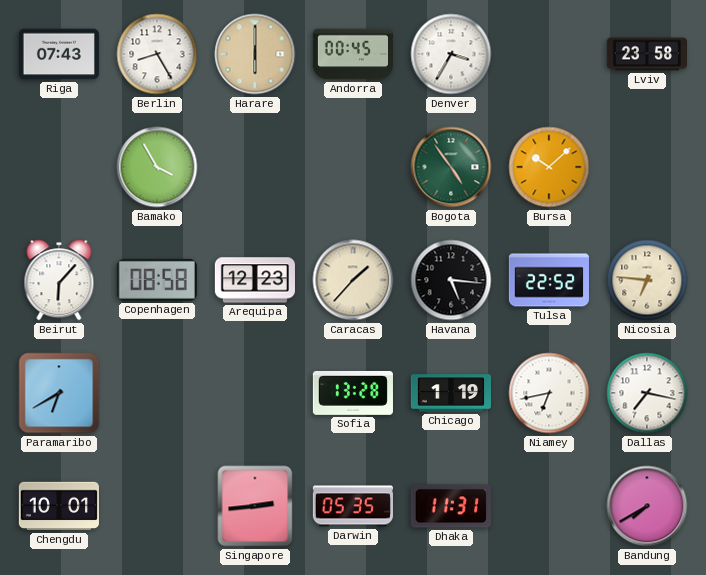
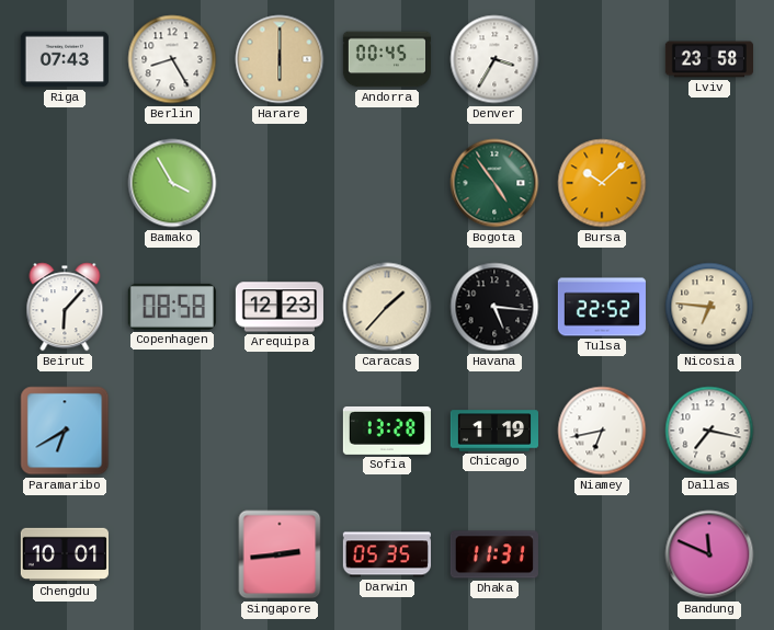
Bandung: 7:40 -> 11:49
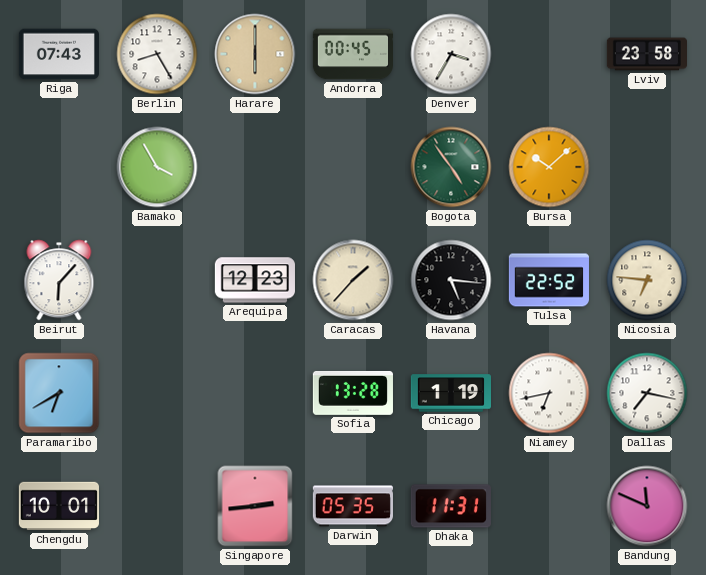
Copenhagen: 08:58 -> none
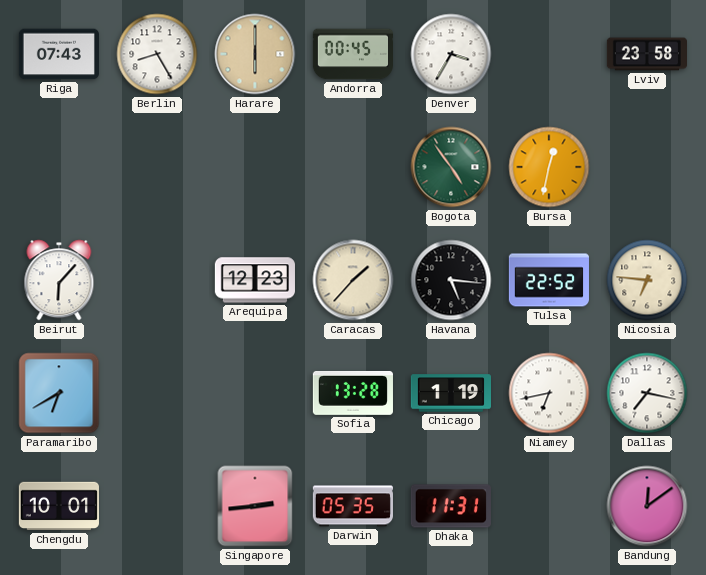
Bamako: 3:55 -> none
Bursa: 10:08 -> 12:32
Bandung: 11:49 -> 12:09
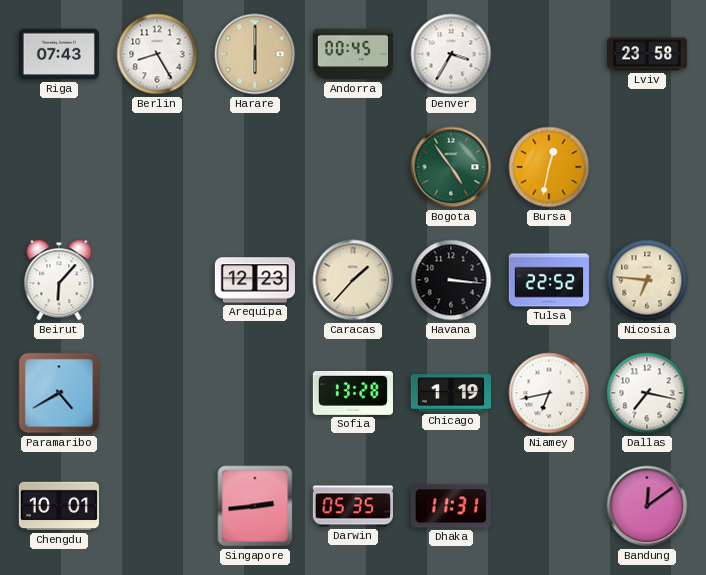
Havana: 5:16 -> 3:16
Paramaribo: 6:40 -> 4:40
